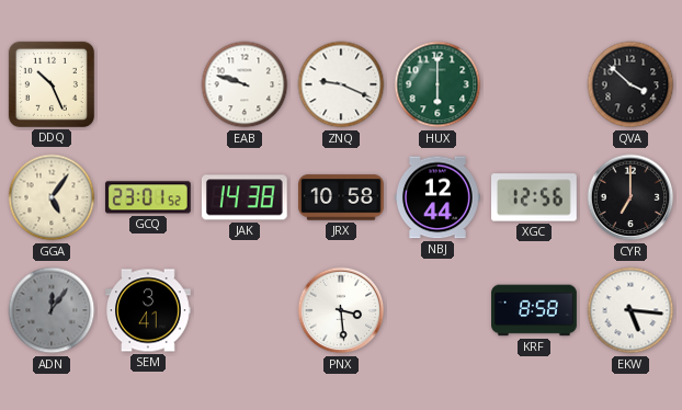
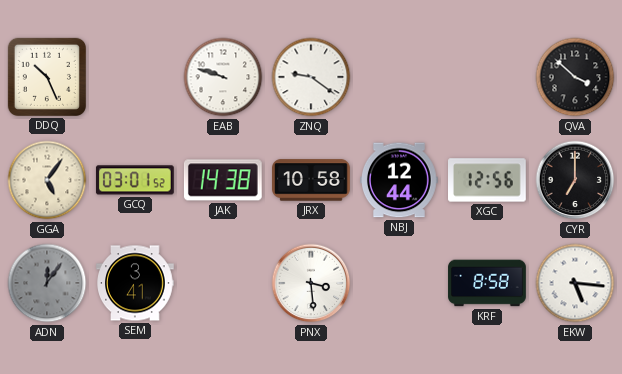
ZNQ: 9:19 -> 9:21
HUX: 6:00 -> none
GCQ: 23:01 -> 03:01
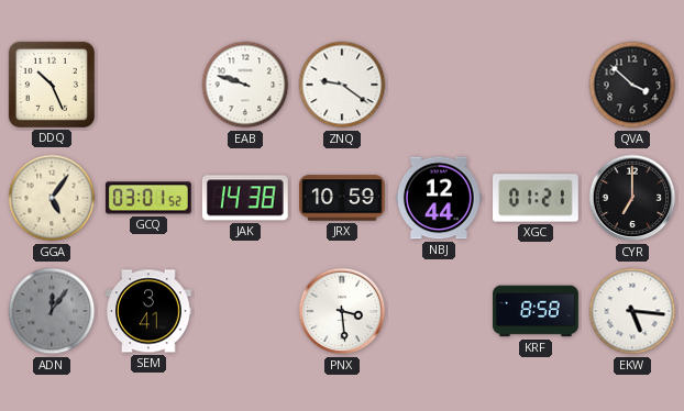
JRX: 10:58 -> 10:59
XGC: 12:56 -> 01:21
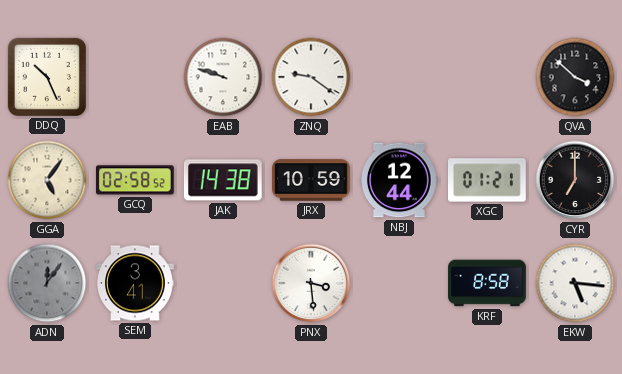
GCQ: 03:01 -> 02:58
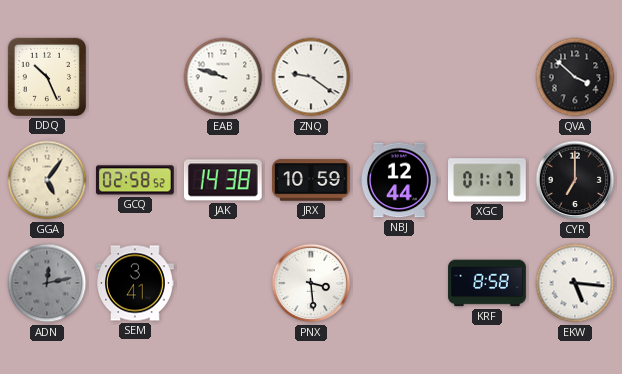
XGC: 01:21 -> 01:17
ADN: 12:06 -> 12:13
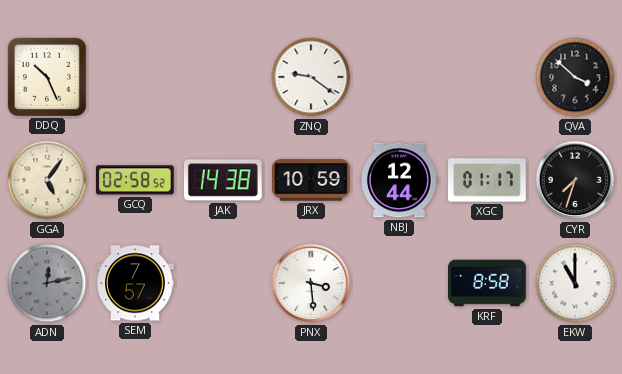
EAB: 9:48 -> none
CYR: 7:00 -> 7:33
SEM: 3:41 -> 7:57
EKW: 5:16 -> 11:00
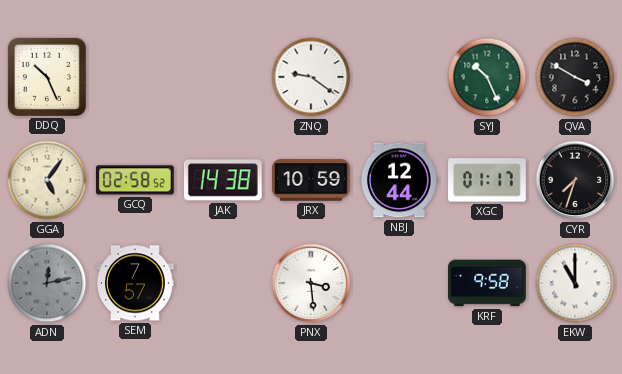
SYJ: none -> 10:26
QVA: 3:52 -> 3:50
KRF: 8:58 -> 9:58
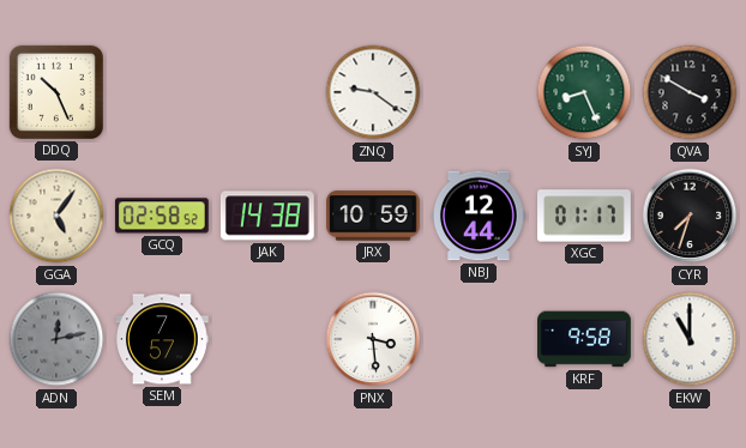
SYJ: 10:26 -> 8:26
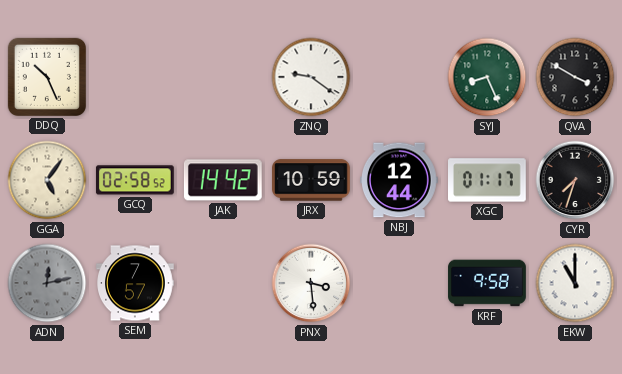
JAK: 14:38 -> 14:42
